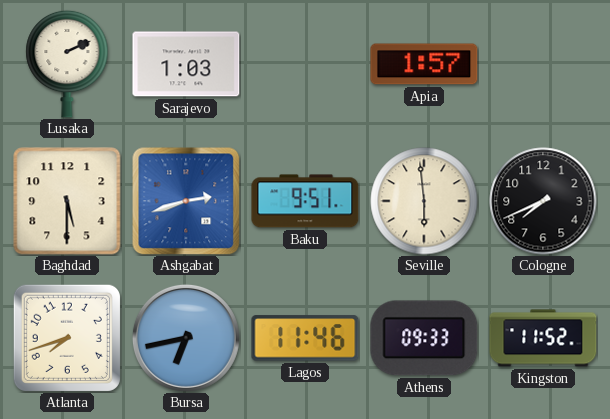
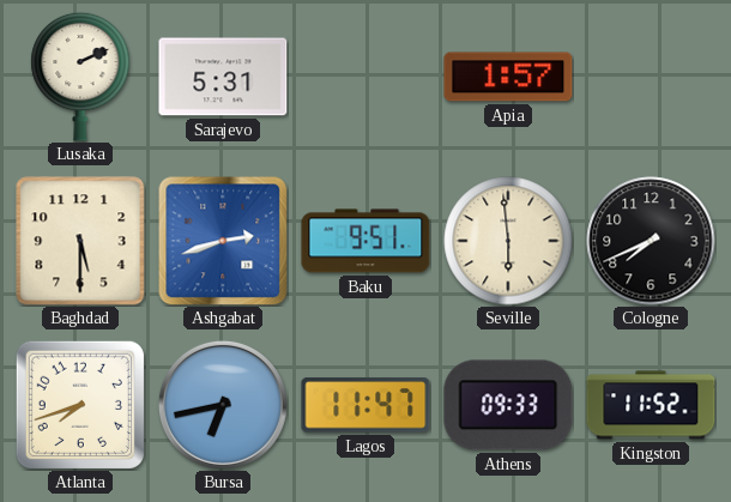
Sarajevo: 1:03 -> 5:31
Lagos: 11:46 -> 11:47
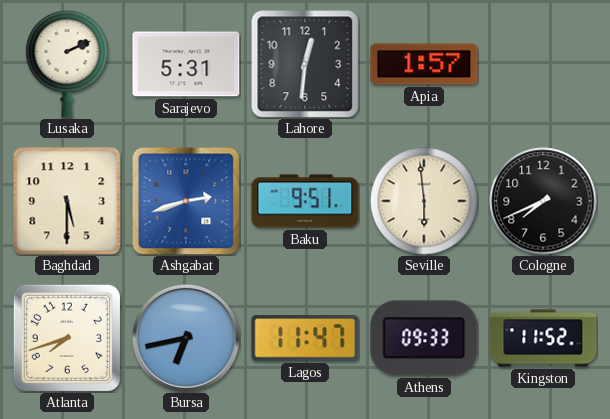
Lahore: none -> 12:31
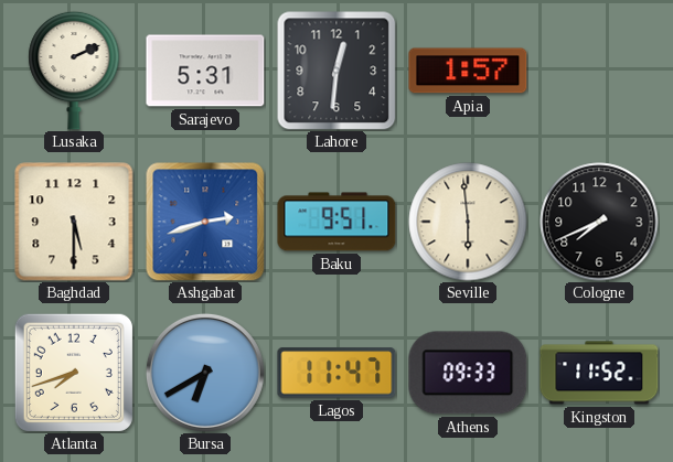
Bursa: 6:43 -> 6:40
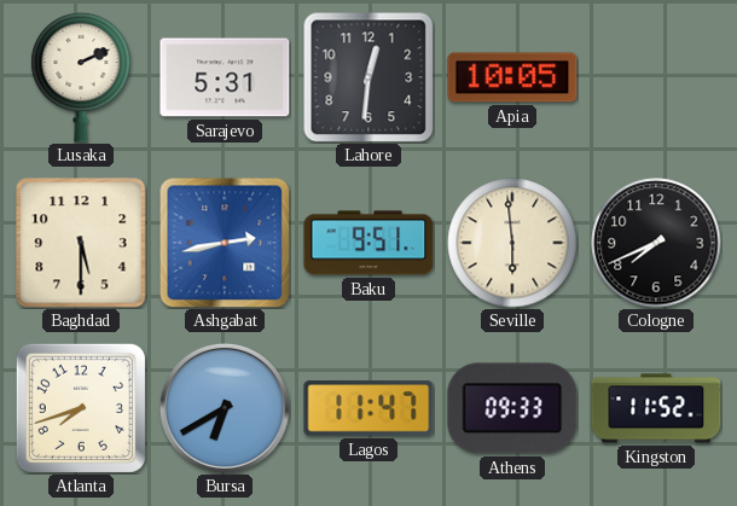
Apia: 1:57 -> 10:05
Ashgabat: 2:42 -> 2:43
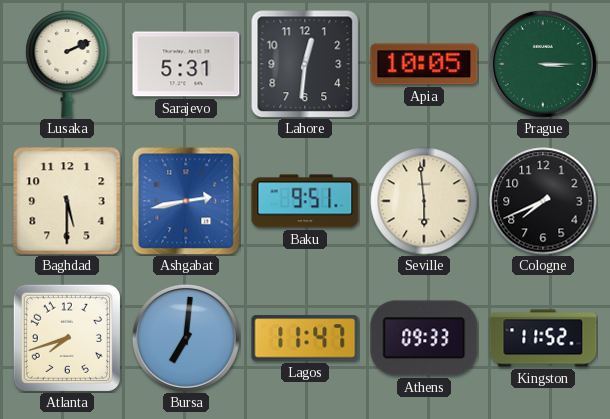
Prague: none -> 3:15
Bursa: 6:40 -> 7:01
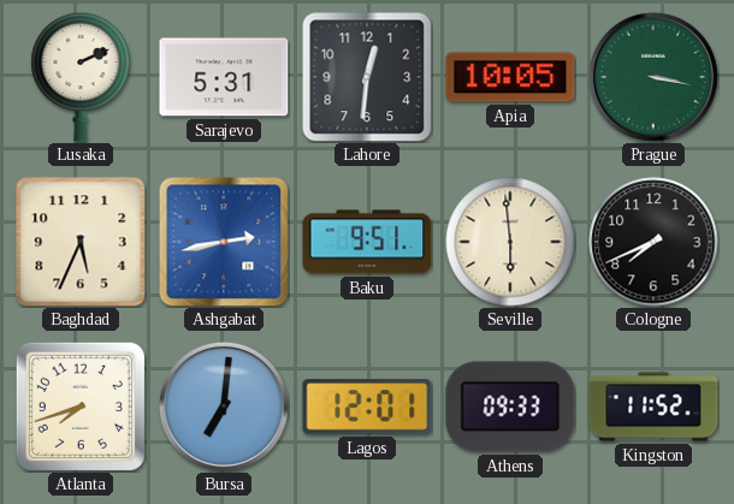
Prague: 3:15 -> 3:17
Baghdad: 5:30 -> 5:34
Lagos: 11:47 -> 12:01
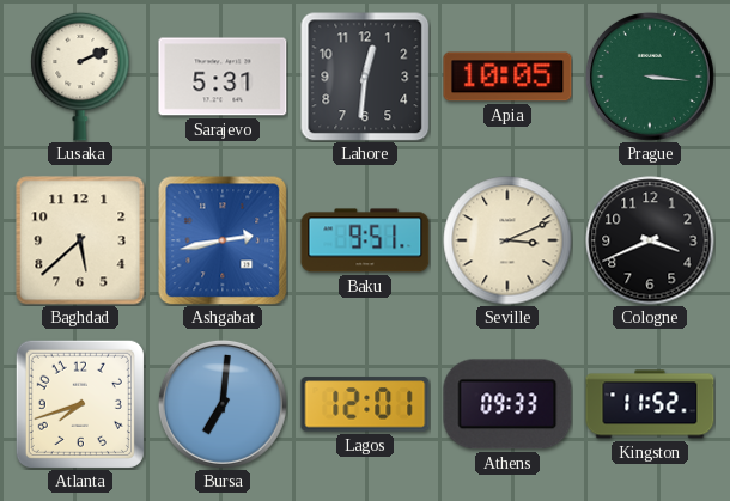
Prague: 3:17 -> 3:16
Baghdad: 5:34 -> 5:38
Seville: 5:59 -> 3:11
Cologne: 7:41 -> 3:41
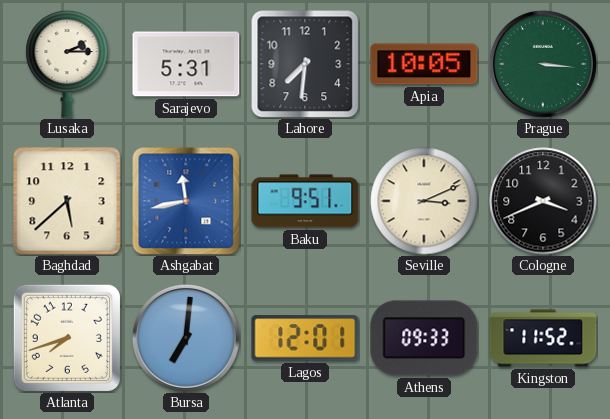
Lusaka: 2:11 -> 2:15
Lahore: 12:31 -> 7:31
Ashgabat: 2:43 -> 11:43
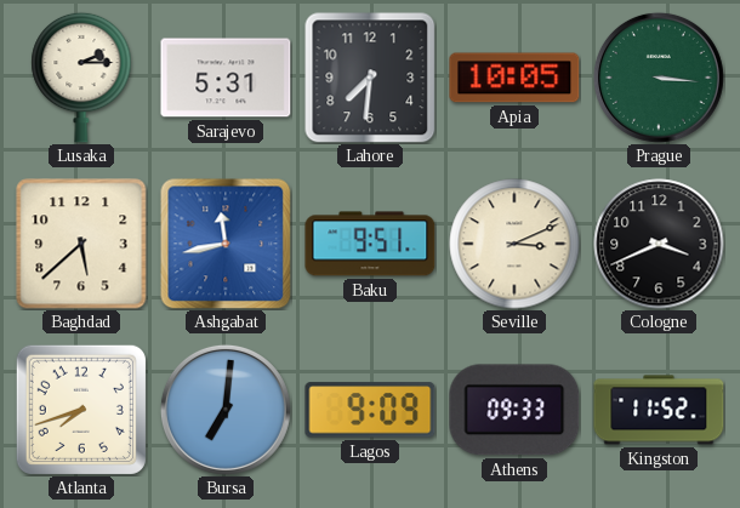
Lagos: 12:01 -> 9:09
